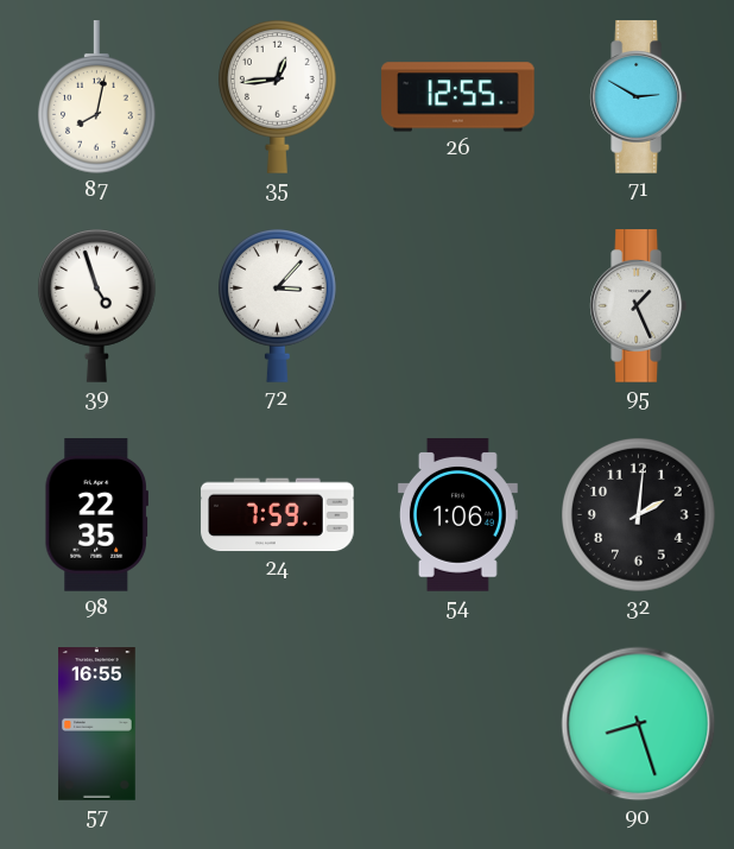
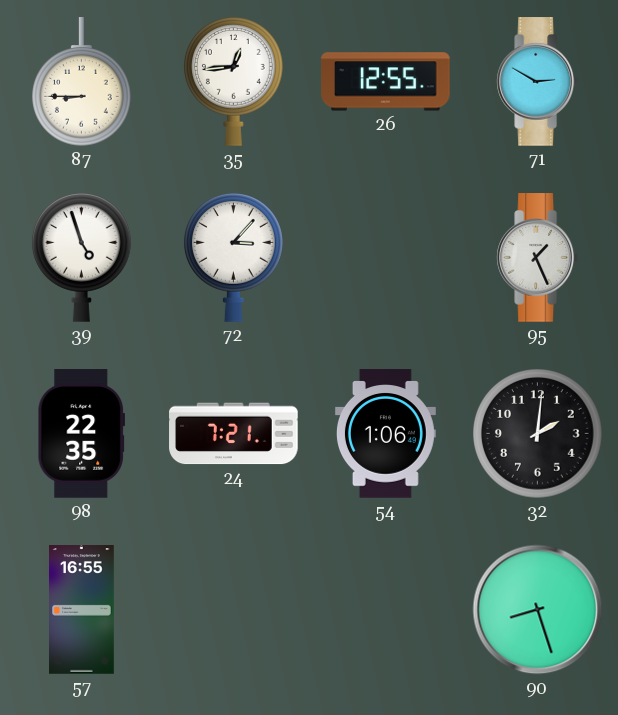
87: 8:02 -> 8:45
24: 7:59 -> 7:21
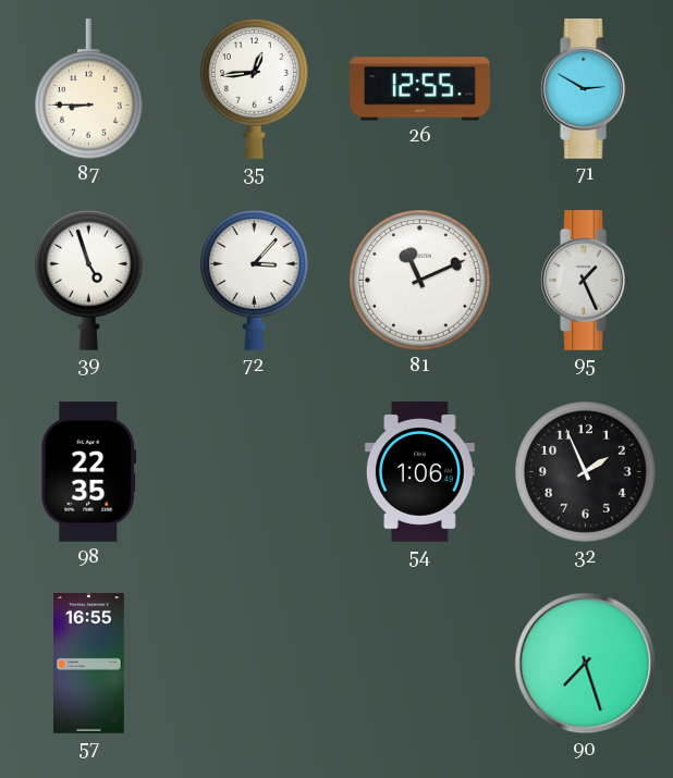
81: none -> 11:11
24: 7:21 -> none
32: 2:01 -> 1:56
90: 8:27 -> 7:27
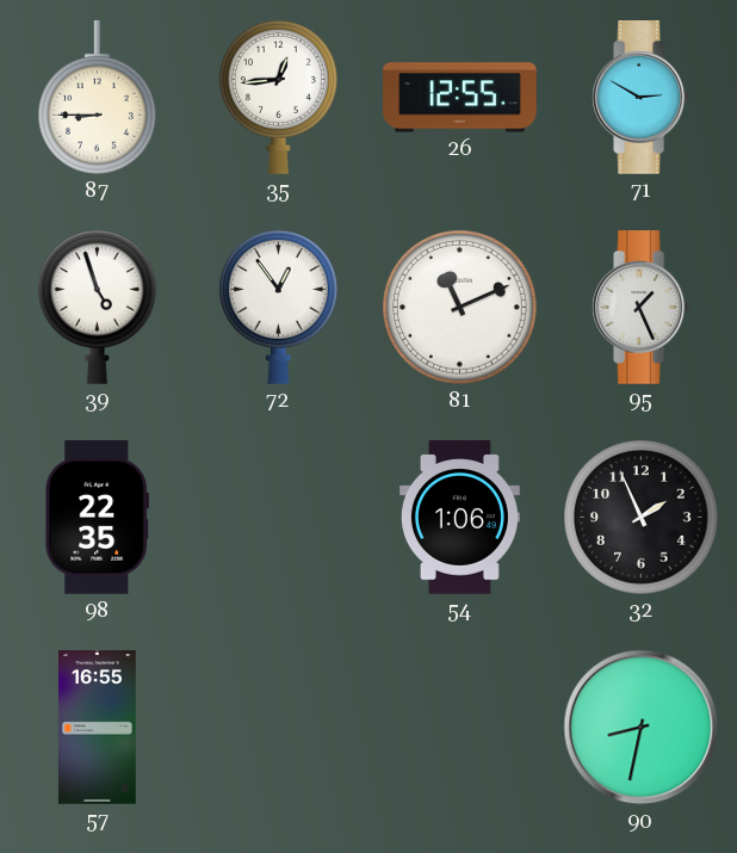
72: 3:07 -> 12:54
90: 7:27 -> 8:32
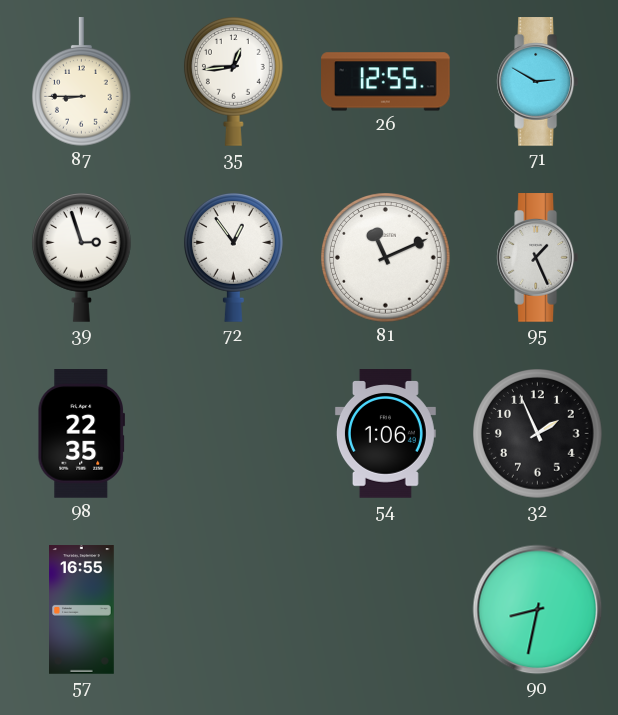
39: 4:57 -> 2:57
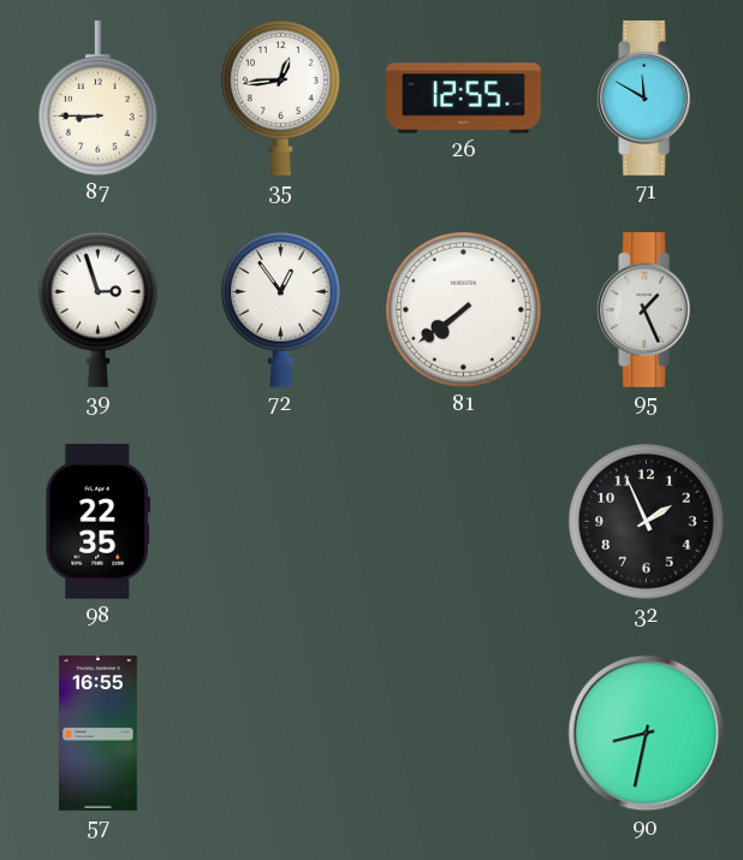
71: 2:50 -> 11:50
81: 11:11 -> 7:39
54: 1:06 -> none
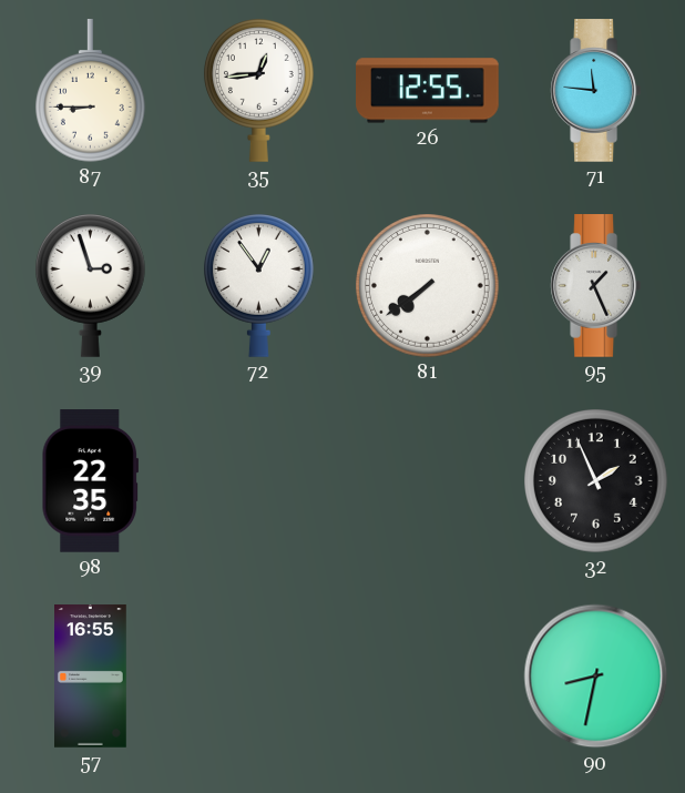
71: 11:50 -> 11:46
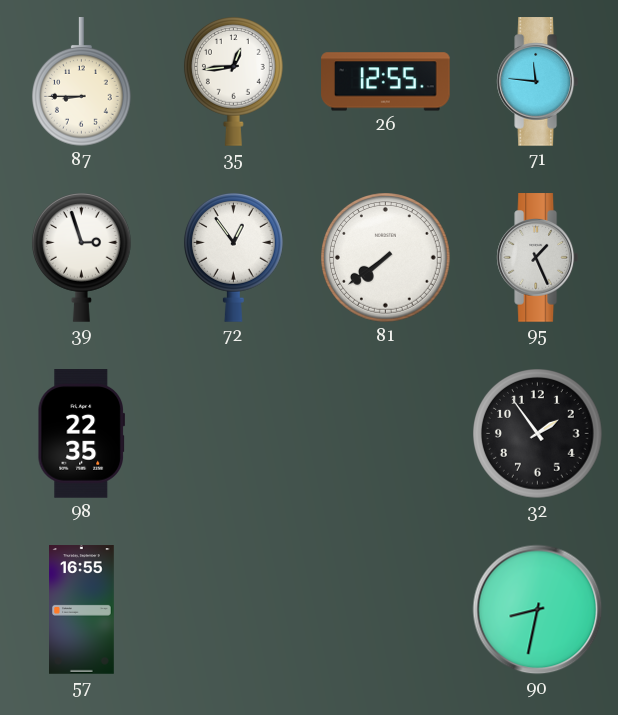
32: 1:56 -> 1:54
